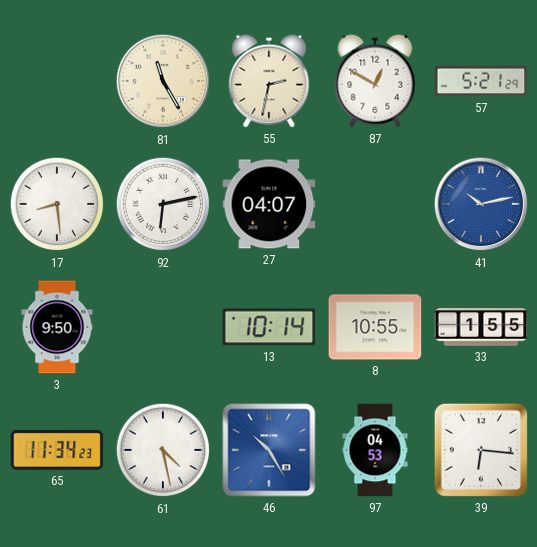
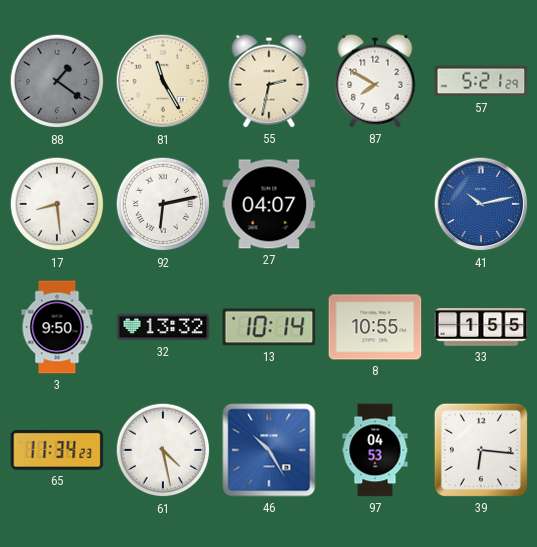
88: none -> 1:21
87: 12:50 -> 7:50
32: none -> 13:32
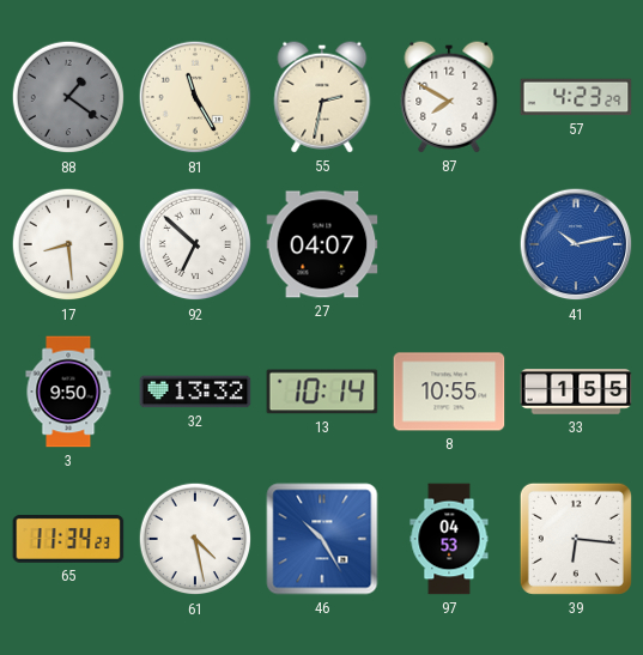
57: 5:21 -> 4:23
92: 6:13 -> 6:52
